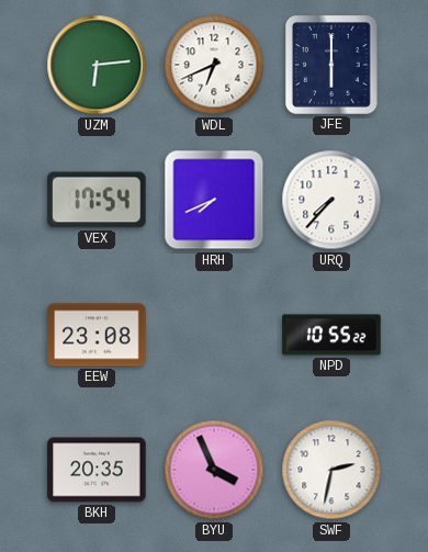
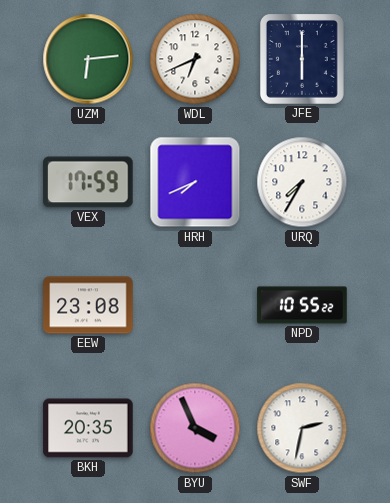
VEX: 17:54 -> 17:59
URQ: 7:37 -> 7:35
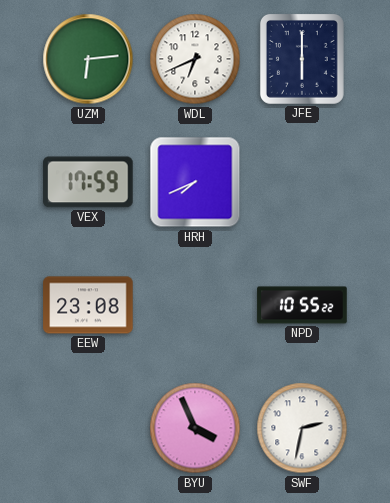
URQ: 7:35 -> none
BKH: 20:35 -> none
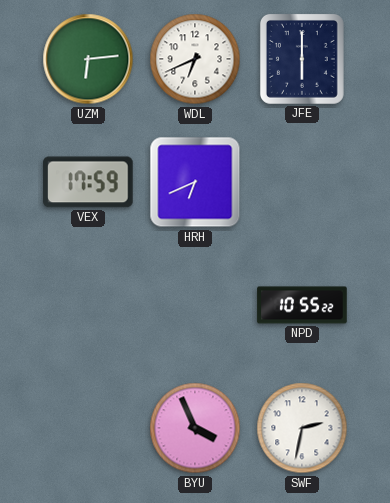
HRH: 7:41 -> 6:41
EEW: 23:08 -> none
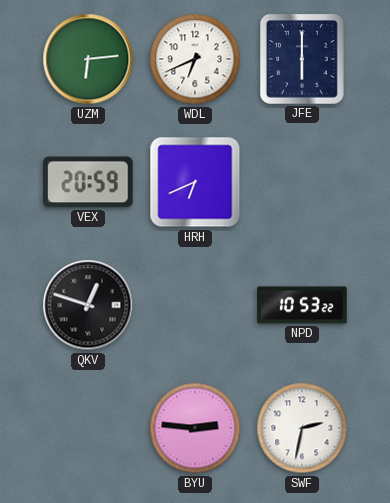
VEX: 17:59 -> 20:59
QKV: none -> 12:48
NPD: 10:55 -> 10:53
BYU: 3:56 -> 2:46
